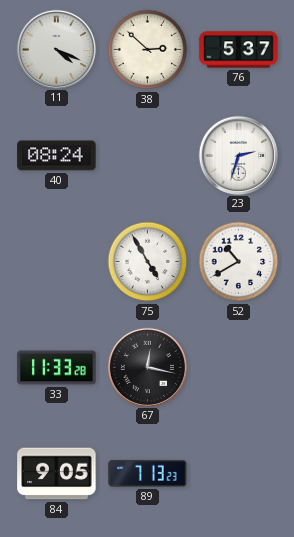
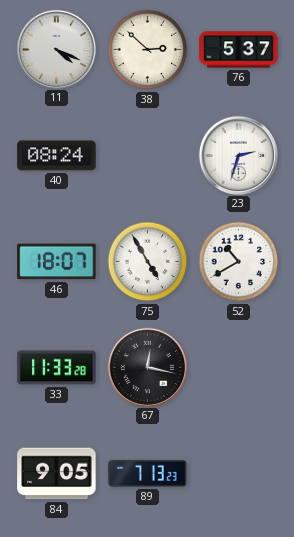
46: none -> 18:07
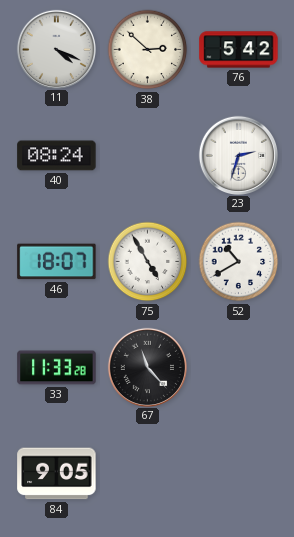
76: 5:37 -> 5:42
67: 12:17 -> 11:23
89: 7:13 -> none
